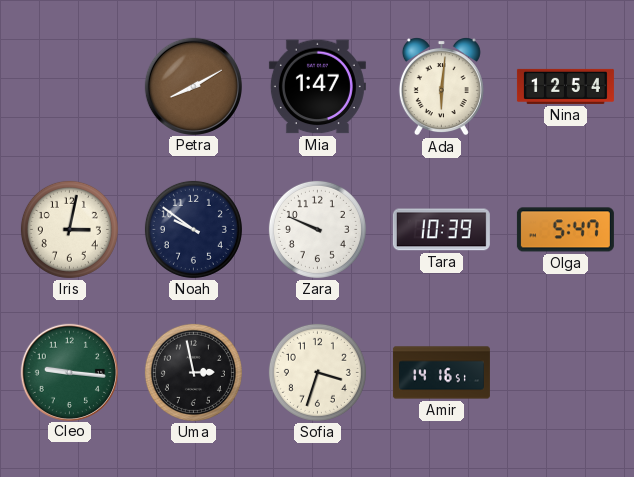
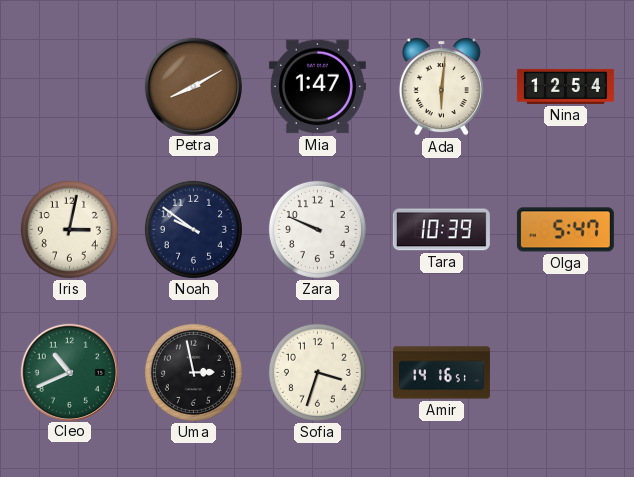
Cleo: 9:16 -> 10:41
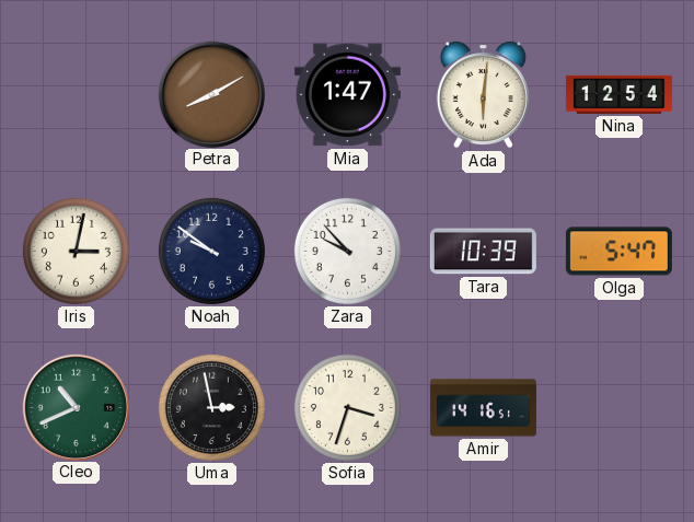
Zara: 9:49 -> 9:53
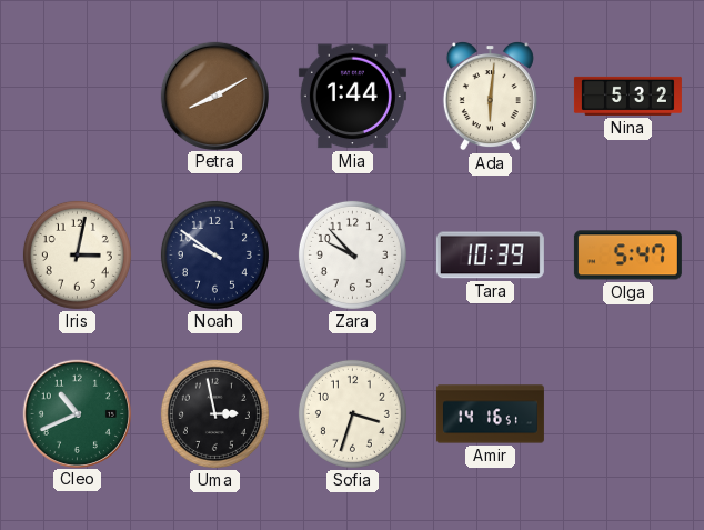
Mia: 1:47 -> 1:44
Nina: 12:54 -> 5:32
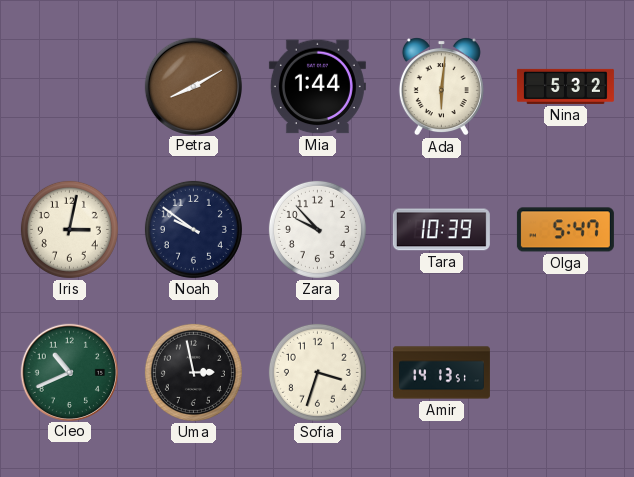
Amir: 14:16 -> 14:13
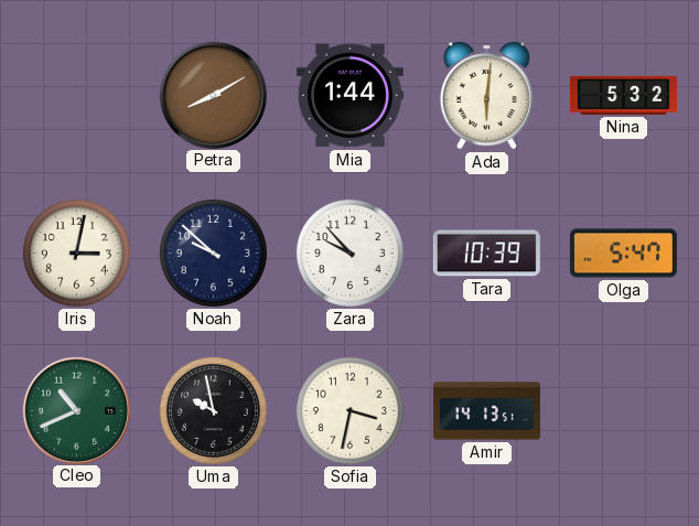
Noah: 9:51 -> 9:52
Uma: 2:58 -> 9:58
Sofia: 3:33 -> 3:32
